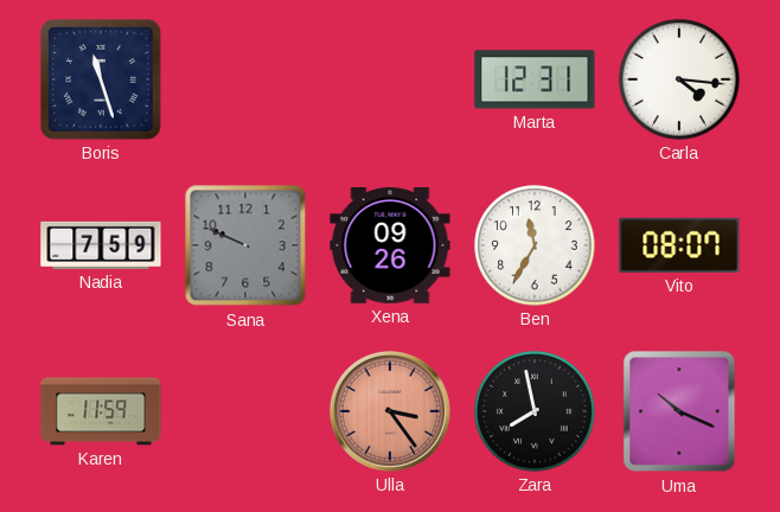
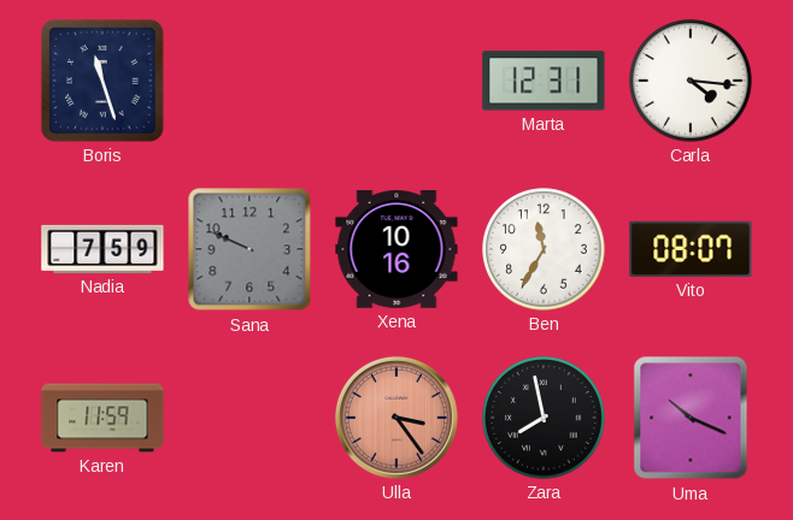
Xena: 09:26 -> 10:16
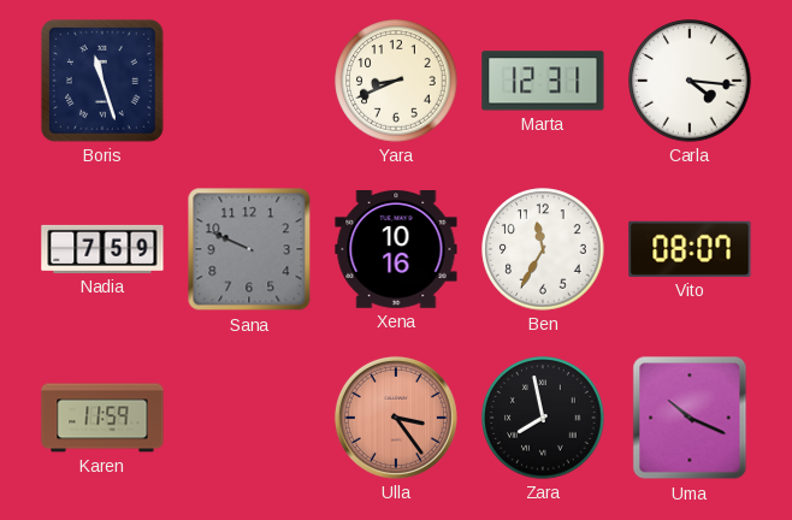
Yara: none -> 8:41
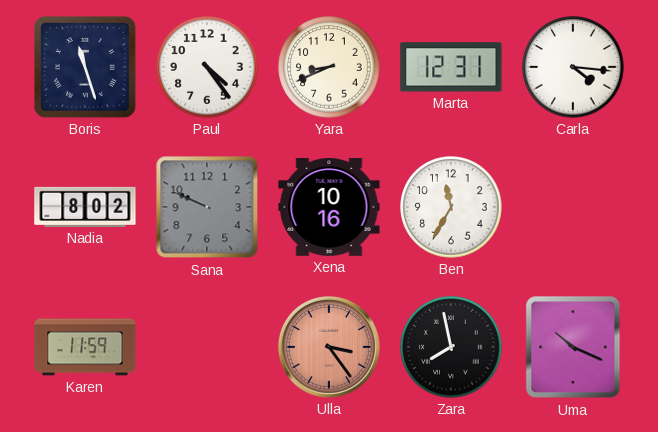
Paul: none -> 4:24
Nadia: 7:59 -> 8:02
Vito: 08:07 -> none
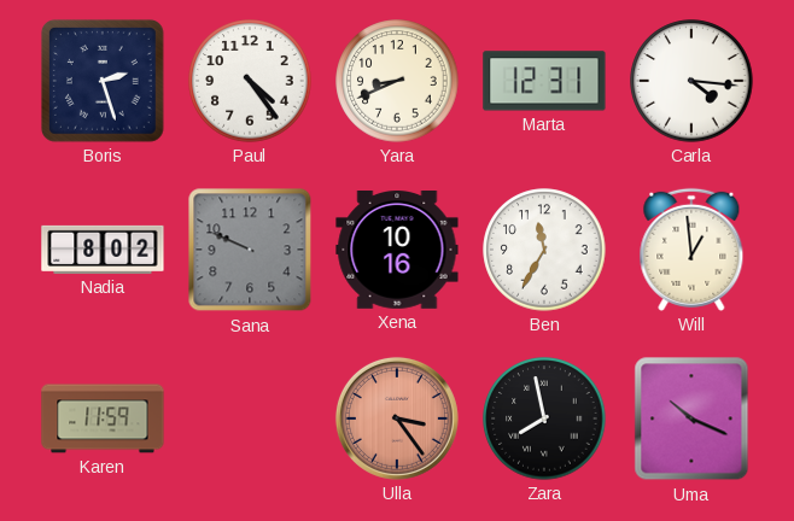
Boris: 11:27 -> 2:27
Will: none -> 12:59
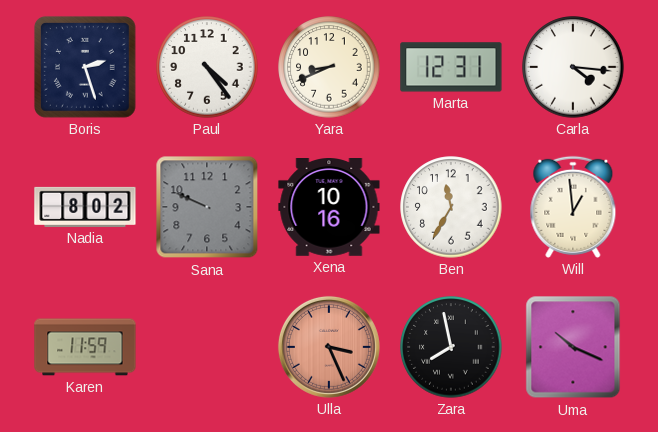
Ulla: 3:24 -> 3:26
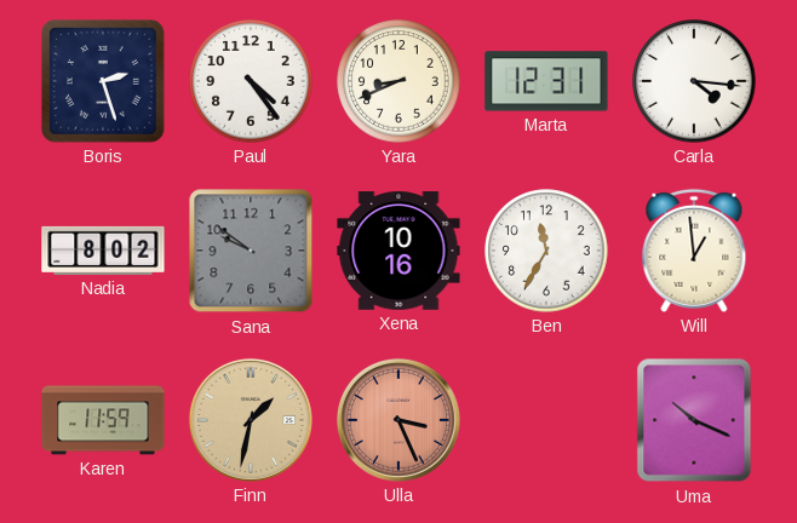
Sana: 9:49 -> 9:51
Finn: none -> 1:32
Zara: 7:58 -> none
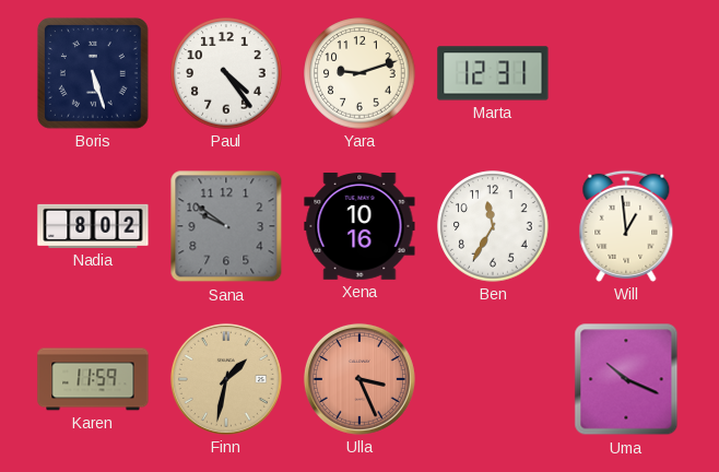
Boris: 2:27 -> 5:27
Yara: 8:41 -> 9:12
Carla: 4:16 -> none
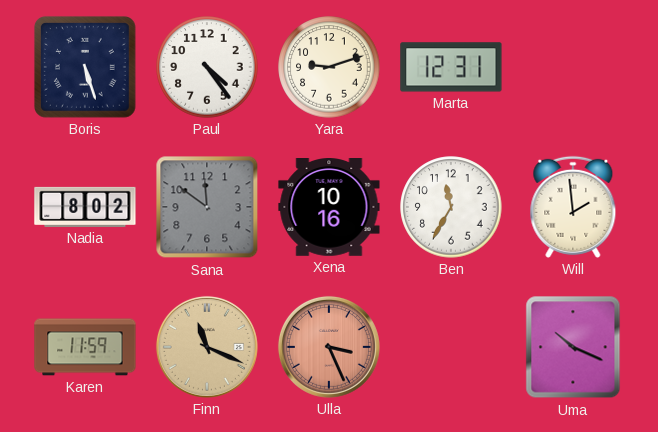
Sana: 9:51 -> 11:51
Will: 12:59 -> 1:59
Finn: 1:32 -> 11:19
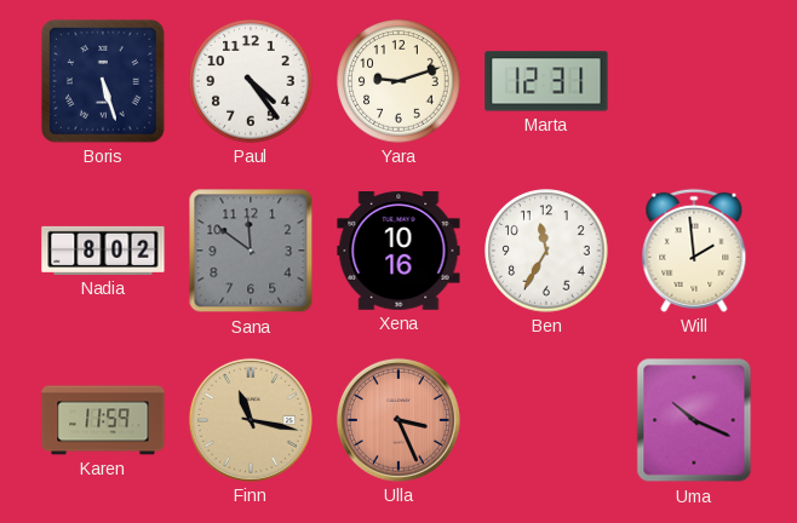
Finn: 11:19 -> 11:17
